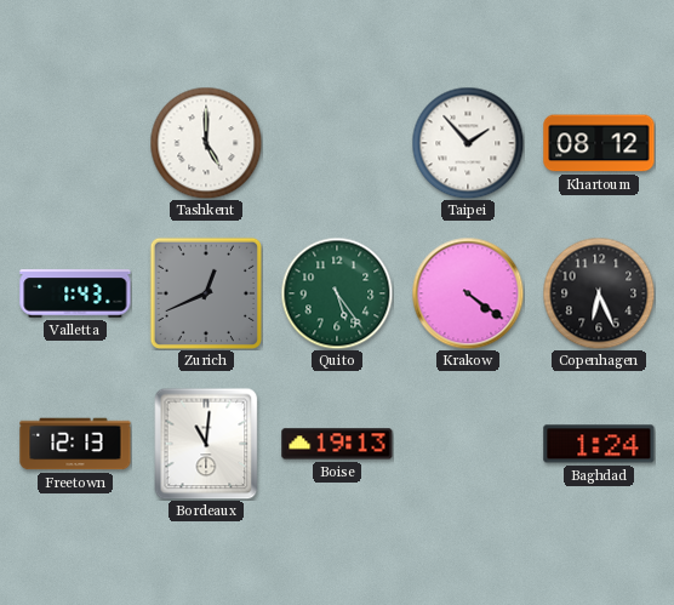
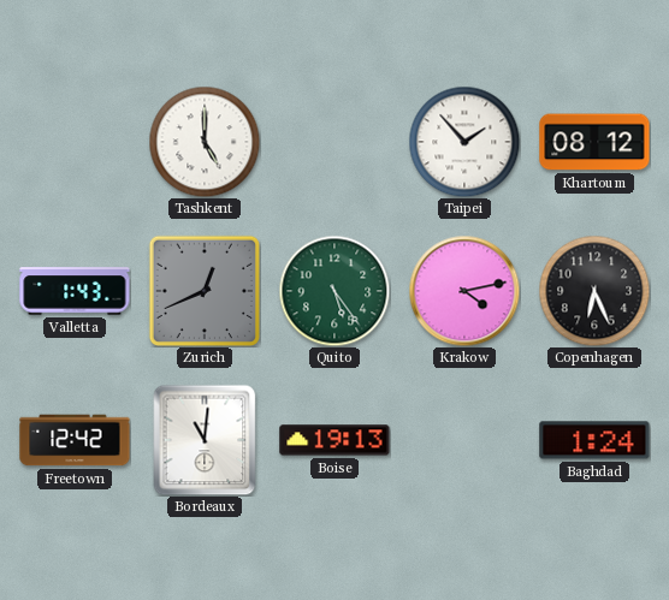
Krakow: 4:21 -> 4:13
Freetown: 12:13 -> 12:42
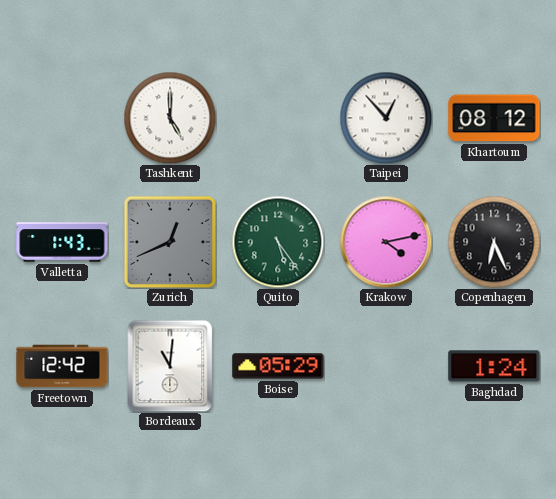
Taipei: 1:53 -> 12:53
Boise: 19:13 -> 05:29
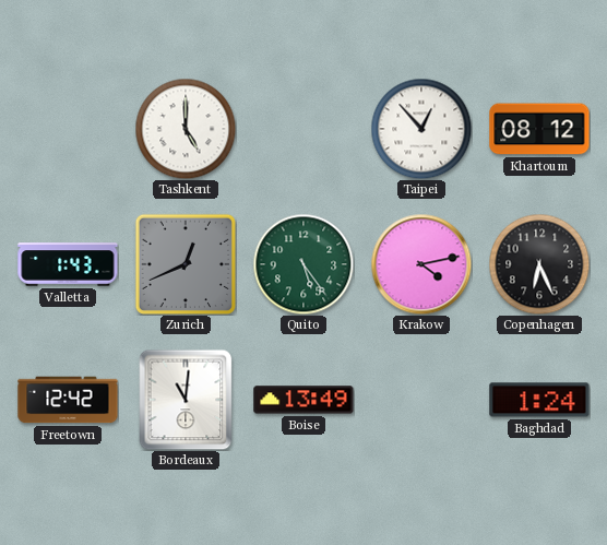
Boise: 05:29 -> 13:49
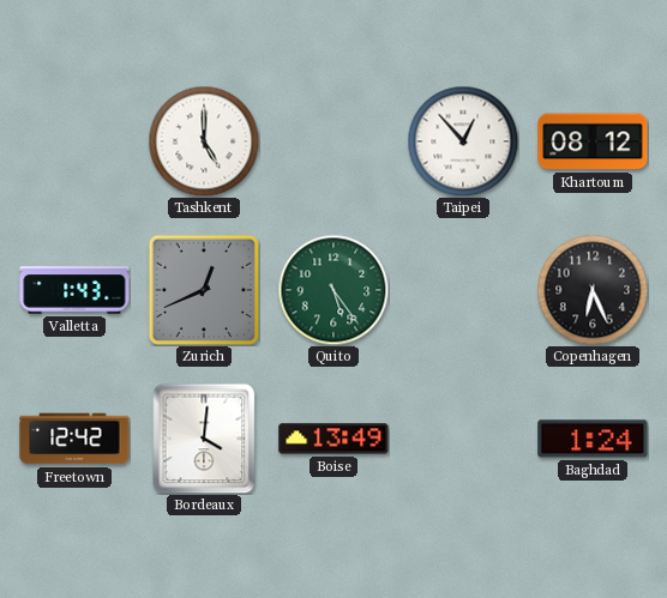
Krakow: 4:13 -> none
Bordeaux: 11:01 -> 4:01
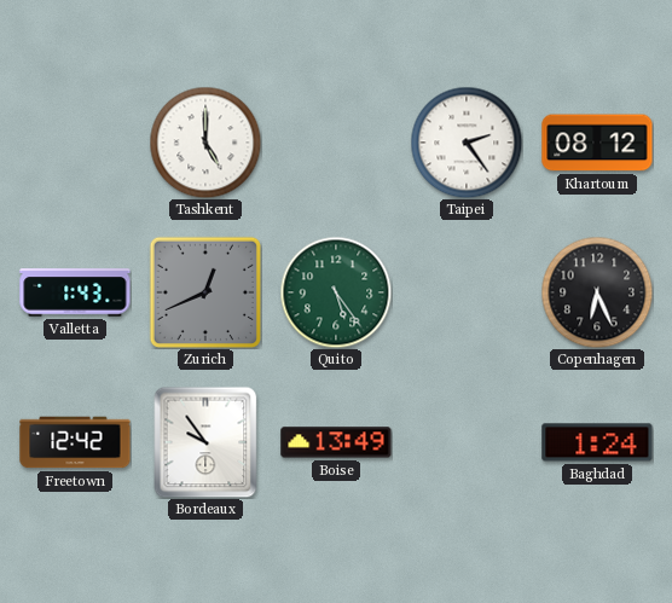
Taipei: 12:53 -> 2:24
Bordeaux: 4:01 -> 9:54
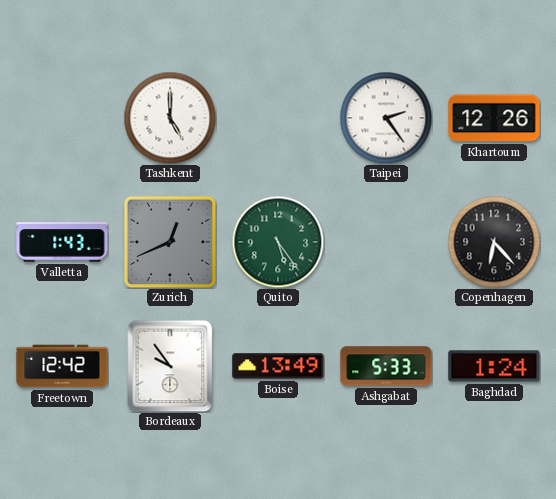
Khartoum: 08:12 -> 12:26
Copenhagen: 6:26 -> 6:23
Ashgabat: none -> 5:33
